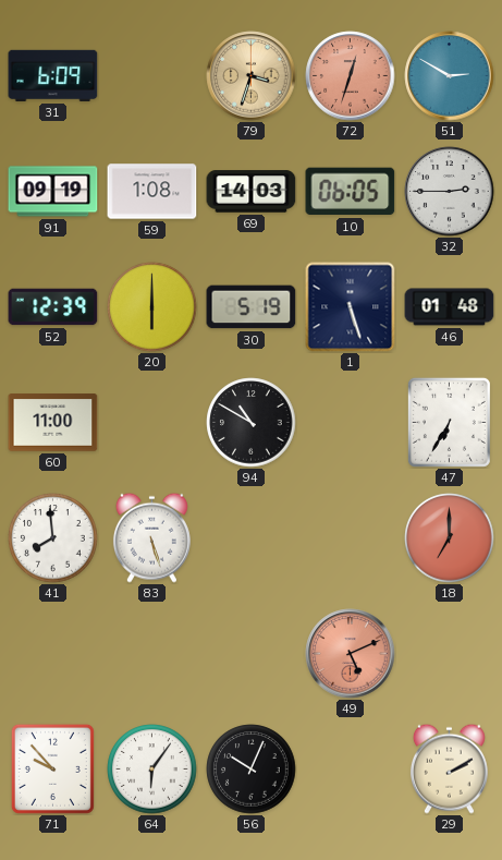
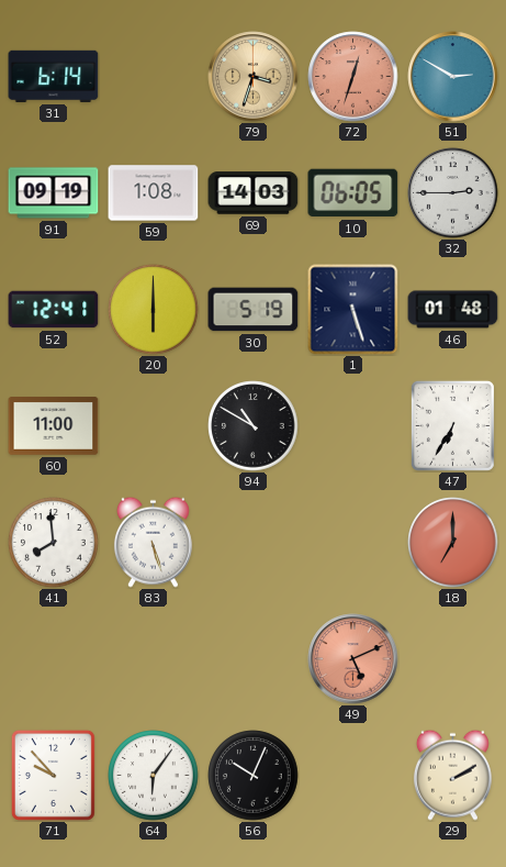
31: 6:09 -> 6:14
52: 12:39 -> 12:41
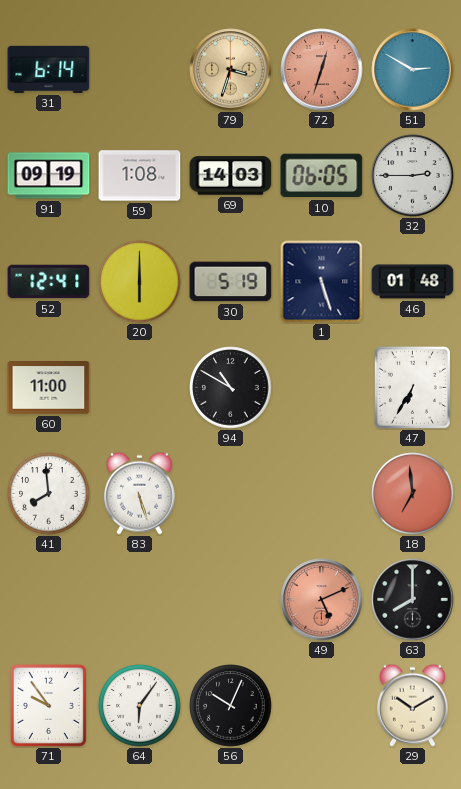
18: 7:00 -> 6:59
63: none -> 8:00
71: 9:53 -> 9:54
29: 2:10 -> 10:10
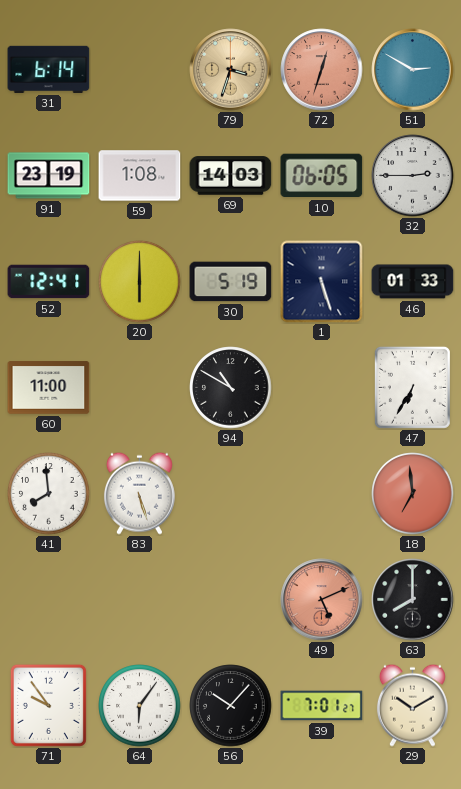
91: 09:19 -> 23:19
46: 01:48 -> 01:33
56: 10:04 -> 10:07
39: none -> 7:01
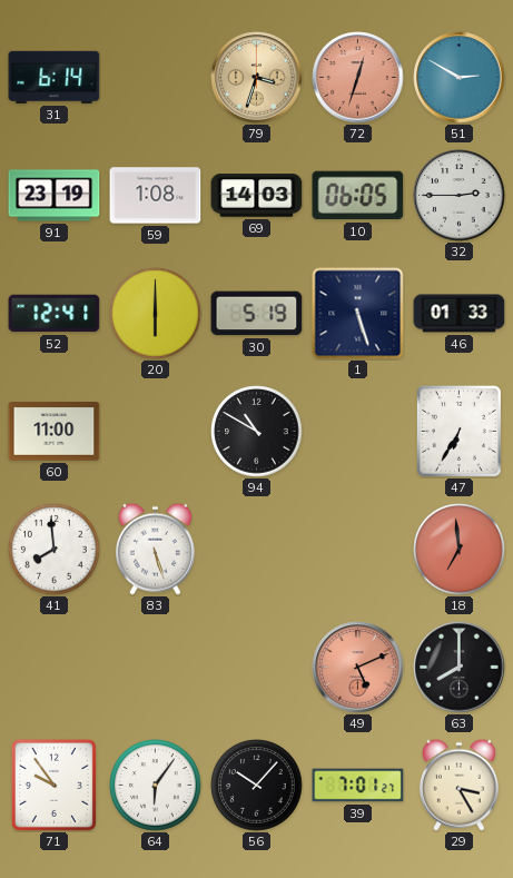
29: 10:10 -> 3:25
